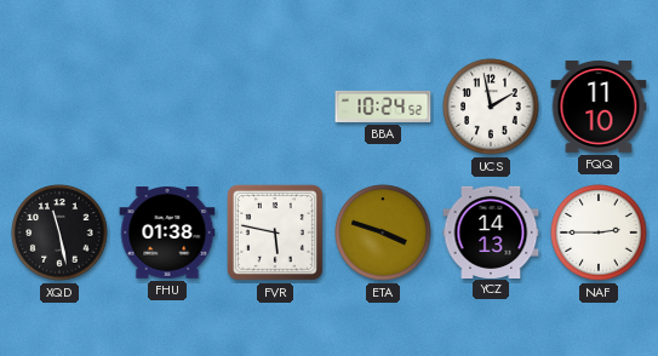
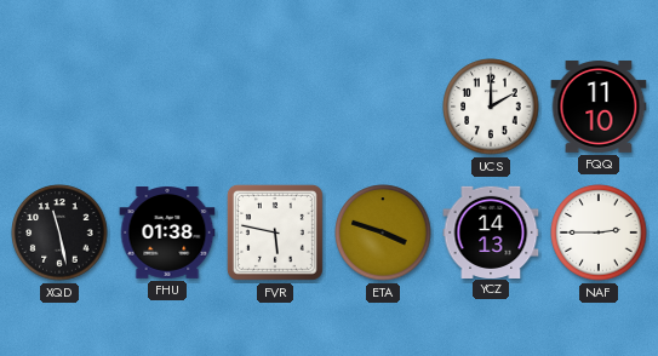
BBA: 10:24 -> none
UCS: 1:58 -> 2:00
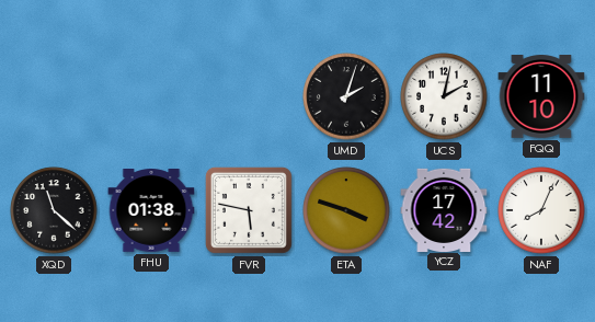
UMD: none -> 2:03
UCS: 2:00 -> 2:02
XQD: 11:28 -> 11:22
YCZ: 14:13 -> 17:42
NAF: 2:45 -> 8:04
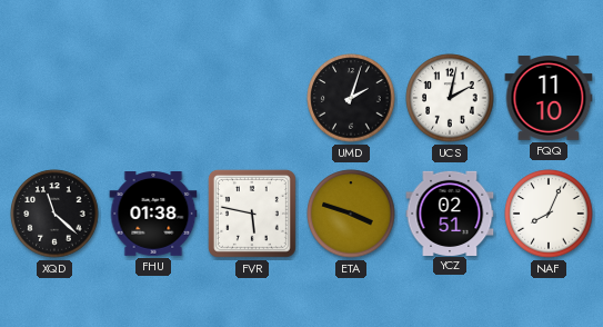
YCZ: 17:42 -> 02:51
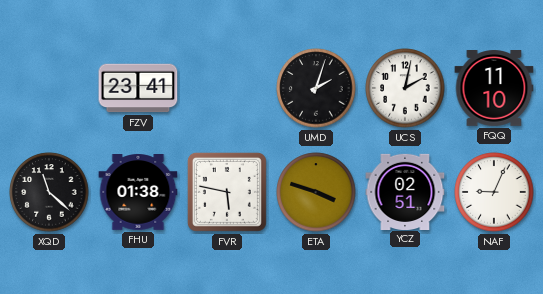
FZV: none -> 23:41
NAF: 8:04 -> 9:04
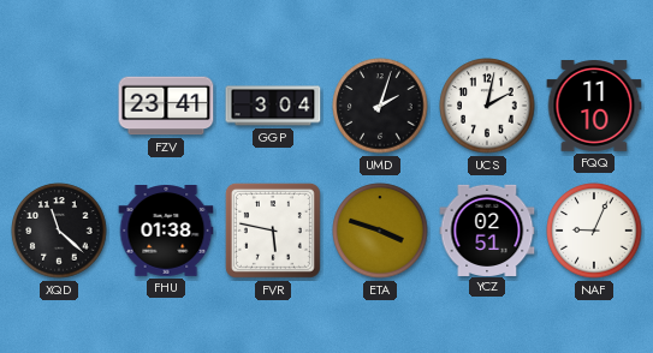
GGP: none -> 3:04
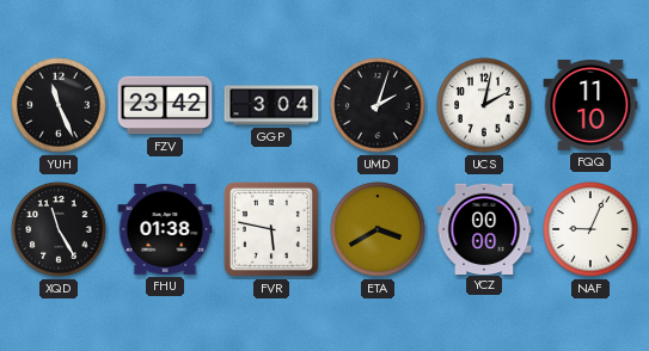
YUH: none -> 11:26
FZV: 23:41 -> 23:42
XQD: 11:22 -> 11:25
ETA: 3:48 -> 3:40
YCZ: 02:51 -> 00:00
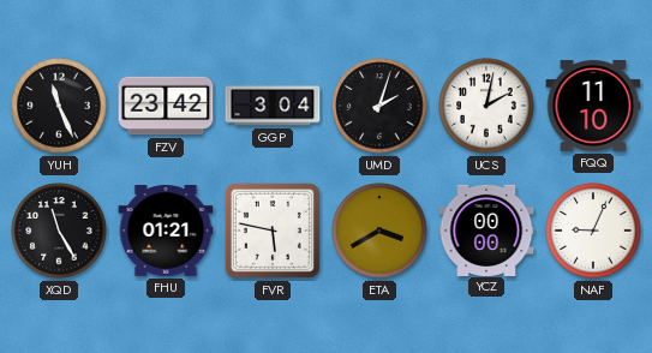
FHU: 01:38 -> 01:21
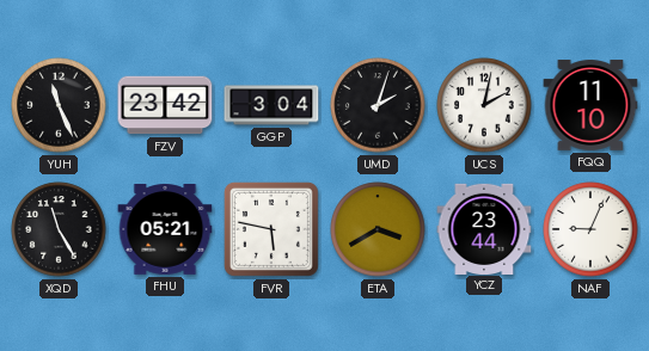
FHU: 01:21 -> 05:21
YCZ: 00:00 -> 23:44
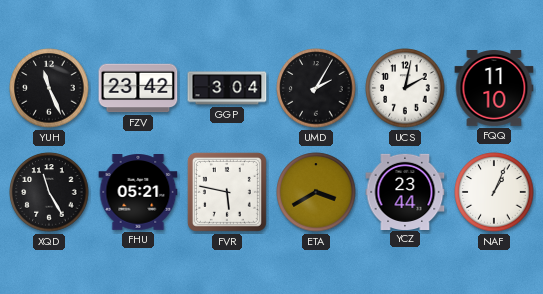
UMD: 2:03 -> 2:05
NAF: 9:04 -> 1:04
